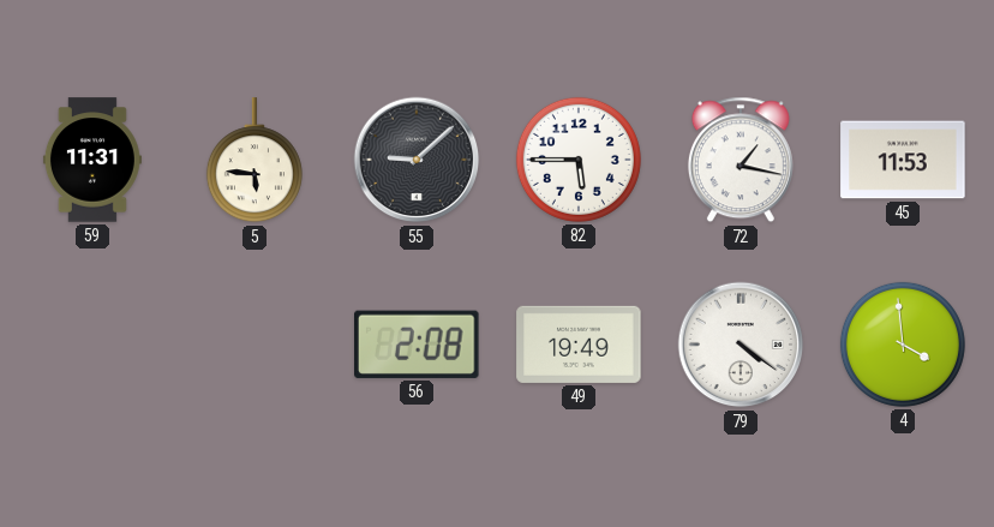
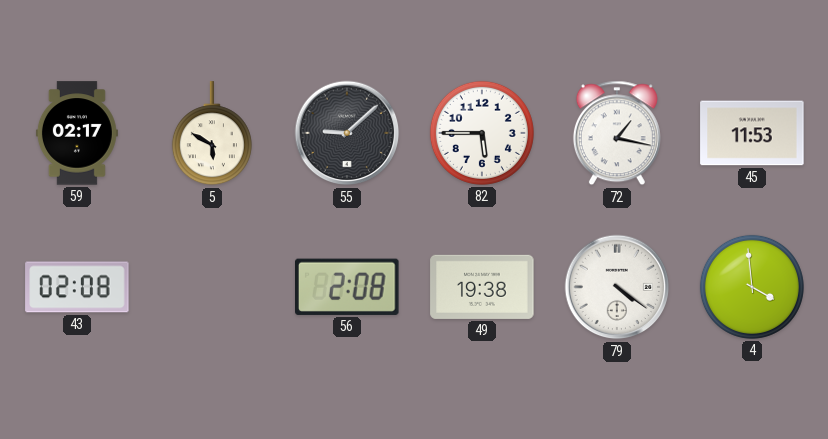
59: 11:31 -> 02:17
5: 5:46 -> 5:50
43: none -> 02:08
49: 19:49 -> 19:38
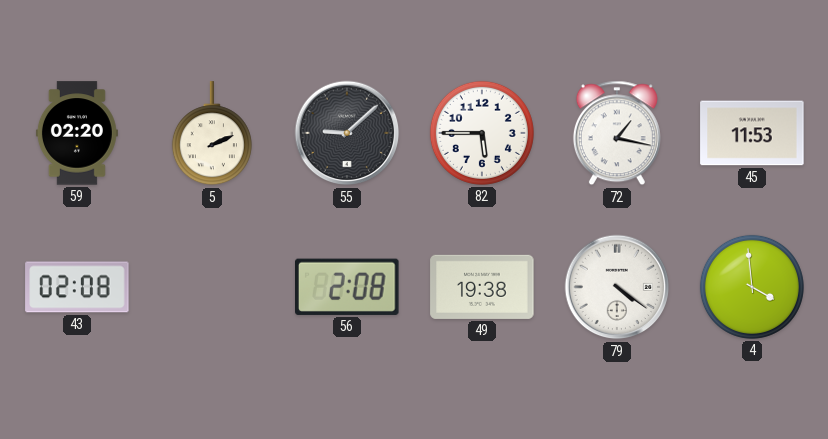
59: 02:17 -> 02:20
5: 5:50 -> 2:11
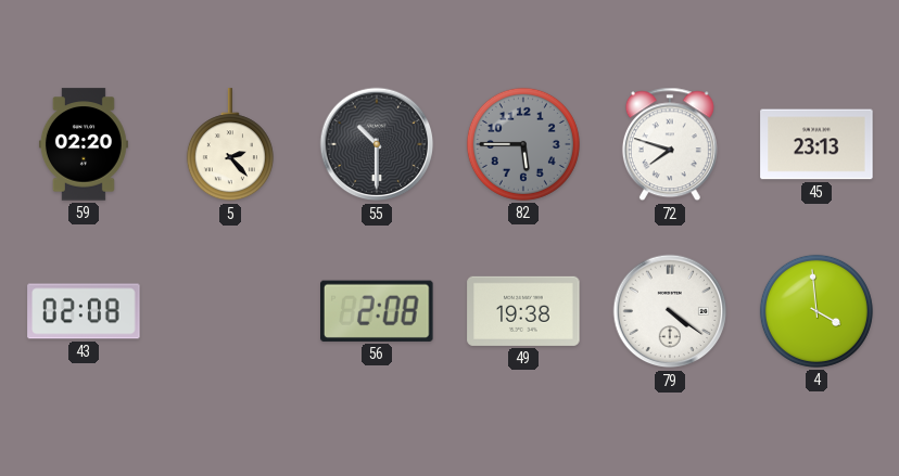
5: 2:11 -> 2:23
55: 9:08 -> 10:30
82 dial: white -> grey
72: 1:17 -> 7:48
45: 11:53 -> 23:13
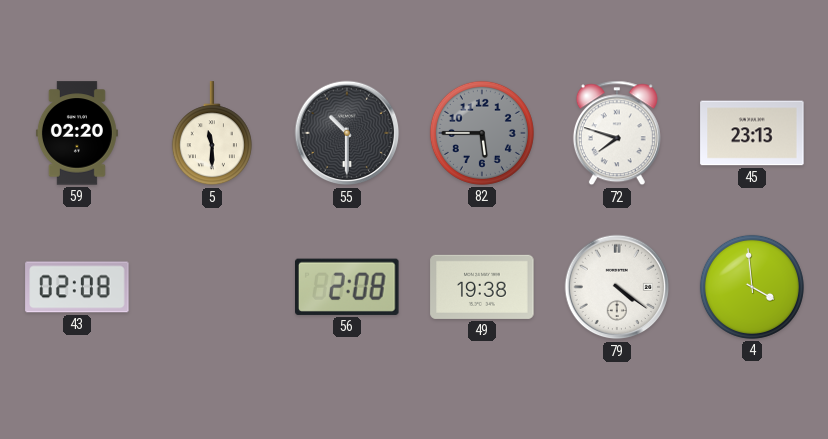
5: 2:23 -> 11:30
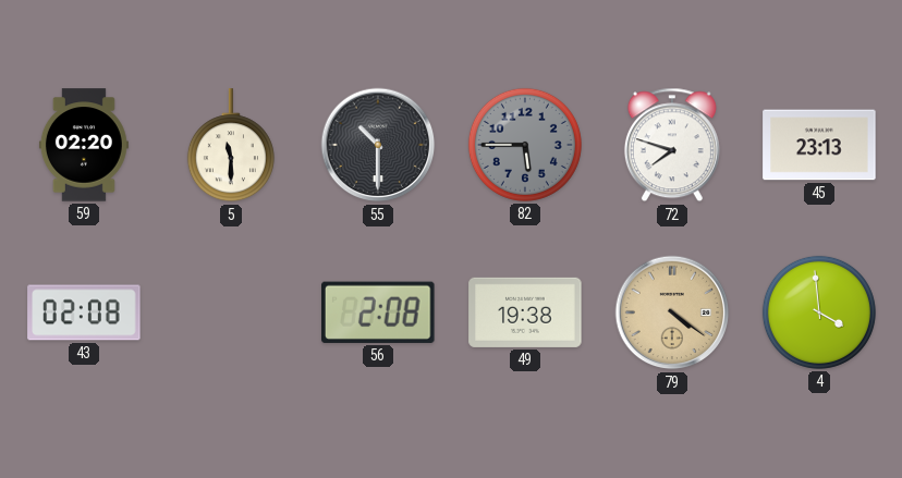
79 dial: white -> champagne
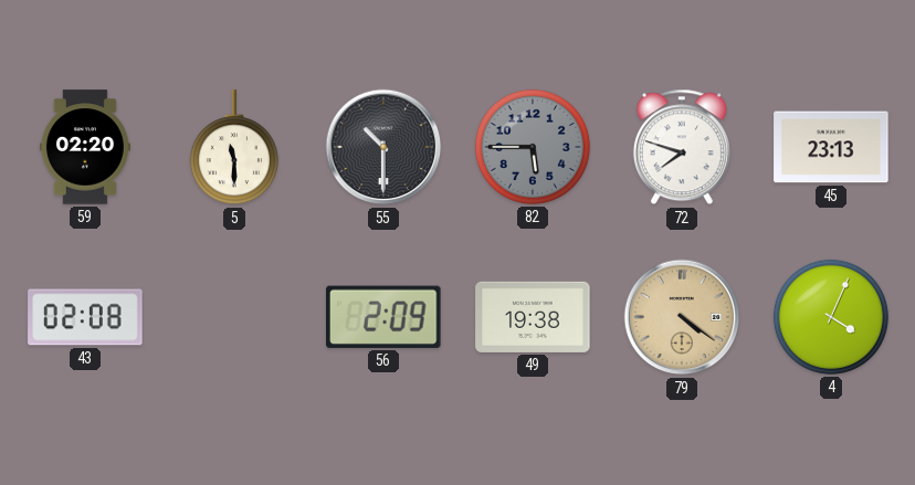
56: 2:08 -> 2:09
4: 3:59 -> 4:04
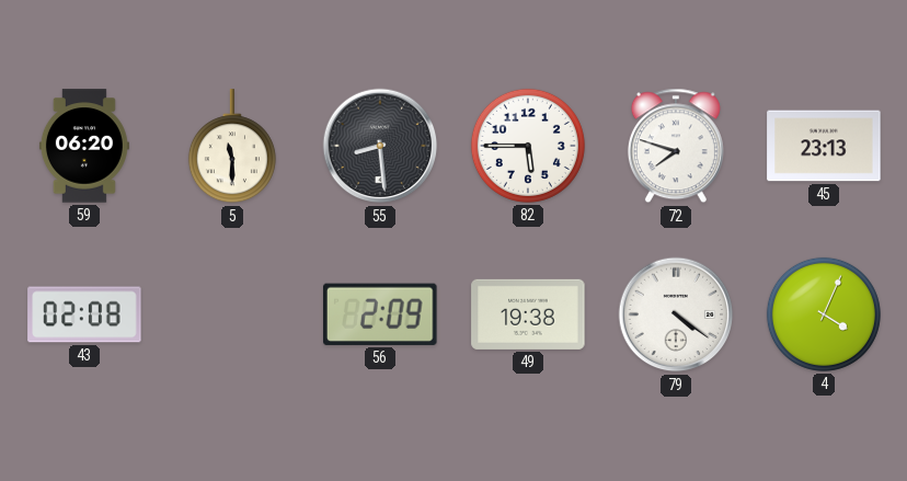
59: 02:20 -> 06:20
55: 10:30 -> 8:29
82 dial: grey -> white
79 dial: champagne -> white
